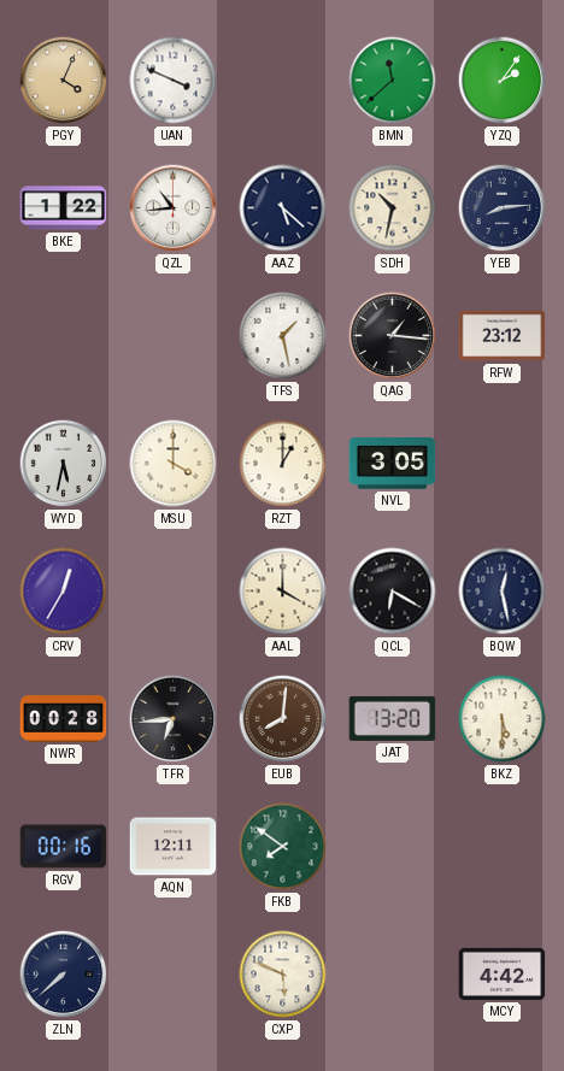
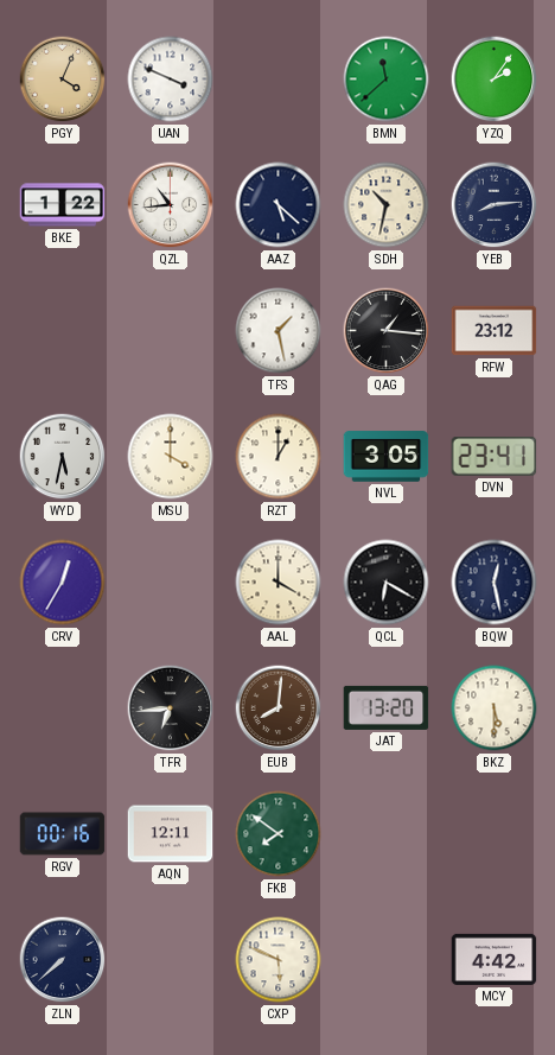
DVN: none -> 23:41
NWR: 00:28 -> none
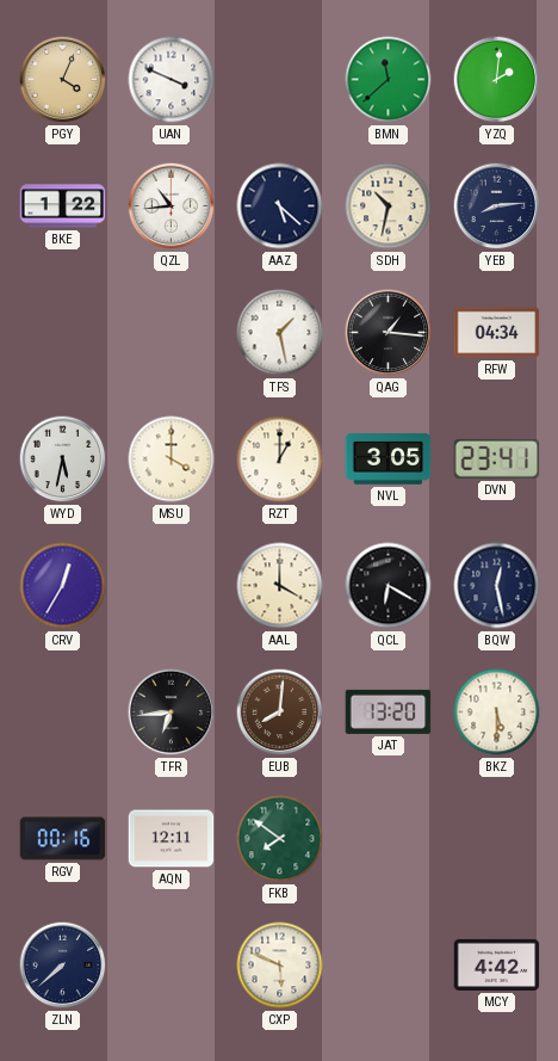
YZQ: 2:06 -> 2:01
RFW: 23:12 -> 04:34
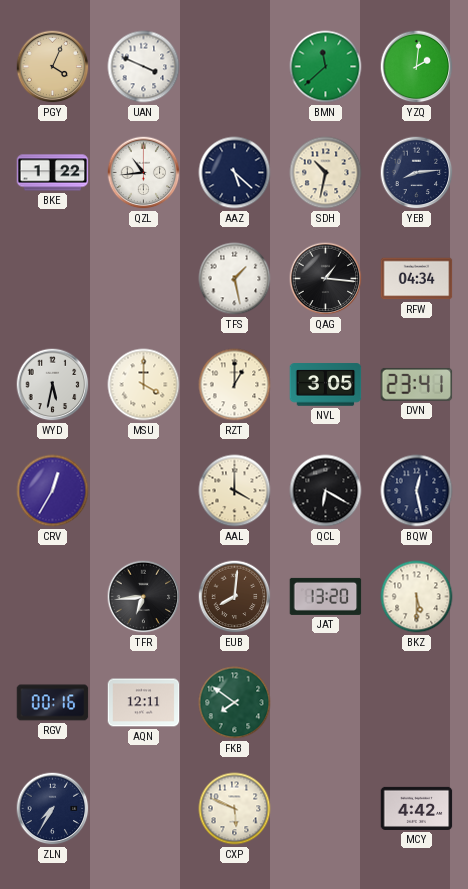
ZLN: 7:38 -> 7:35
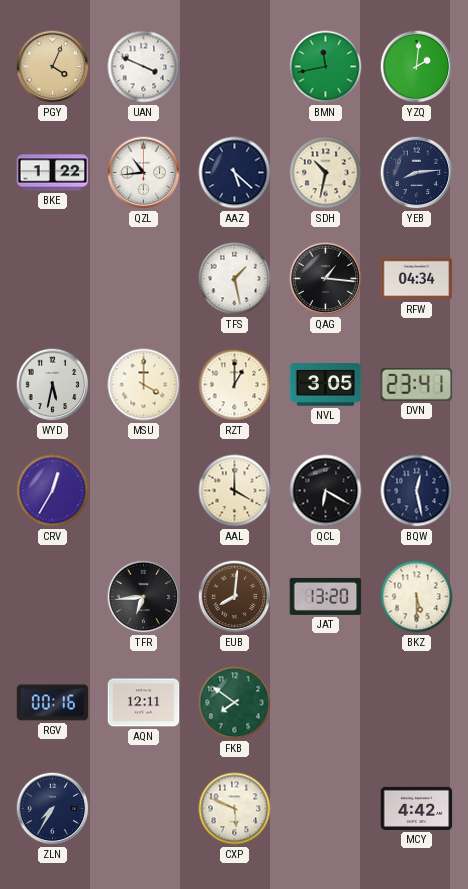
BMN: 11:38 -> 11:43
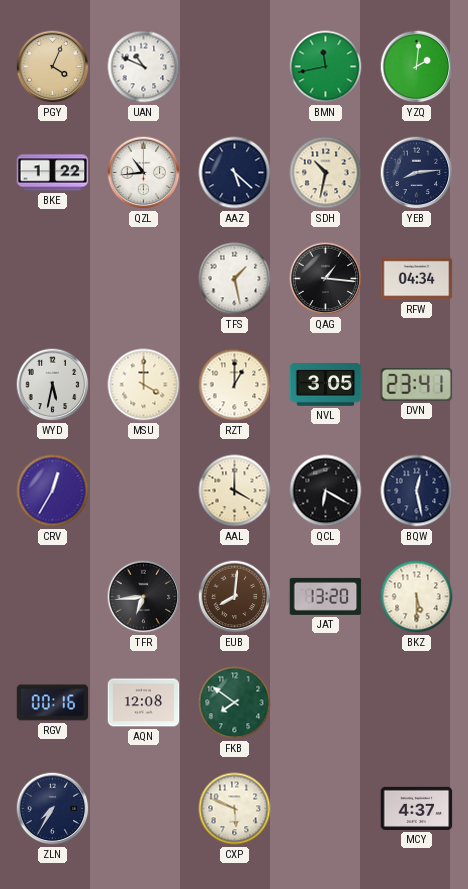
UAN: 3:49 -> 10:49
AQN: 12:11 -> 12:08
MCY: 4:42 -> 4:37
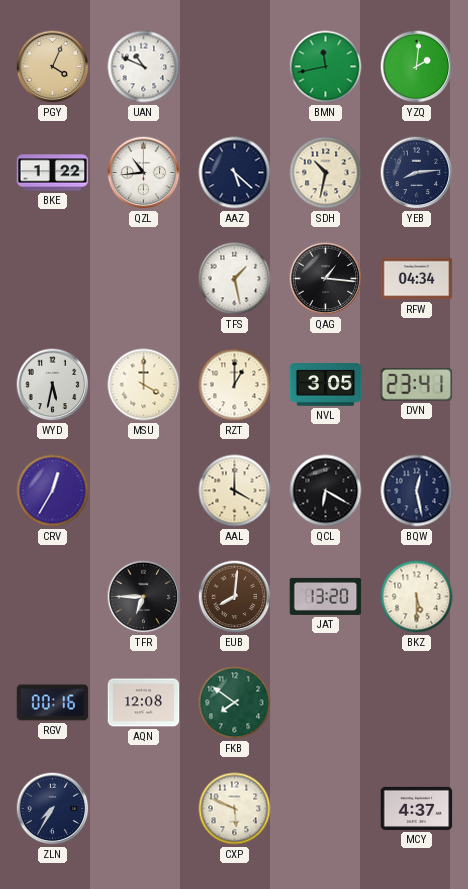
TFR: 6:44 -> 6:45
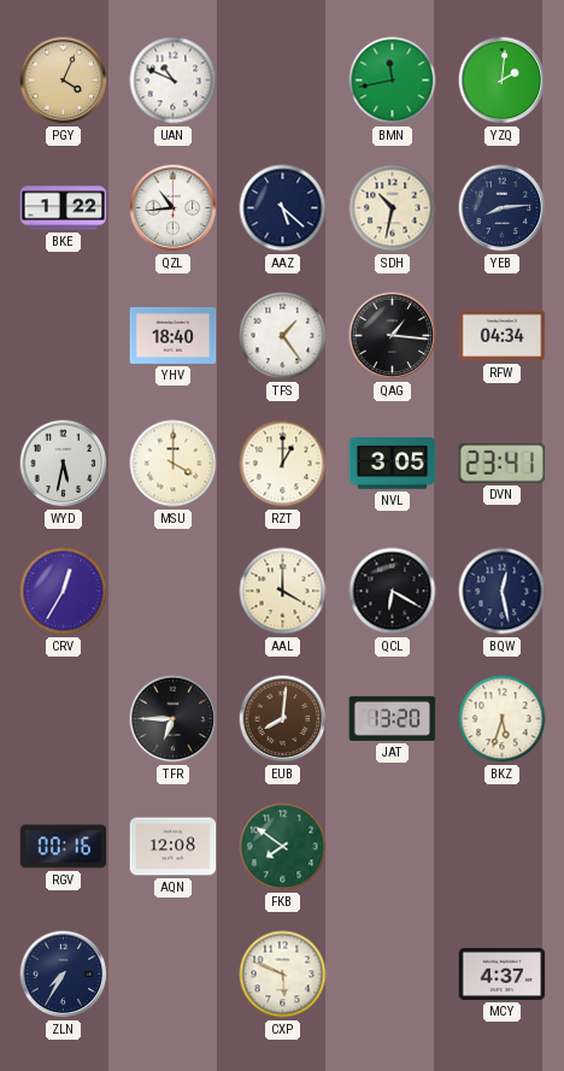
YHV: none -> 18:40
TFS: 1:28 -> 1:24
BKZ: 5:30 -> 5:33
